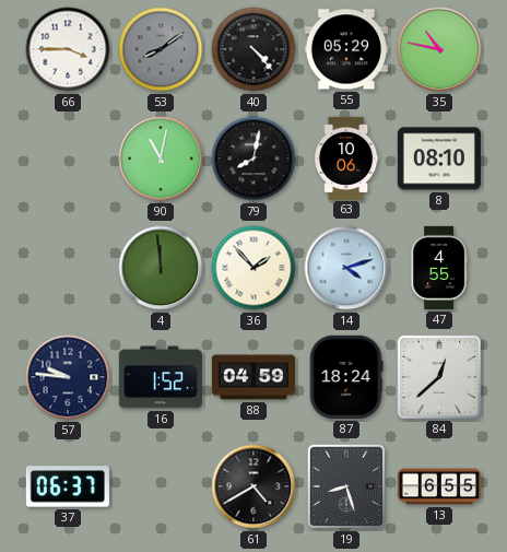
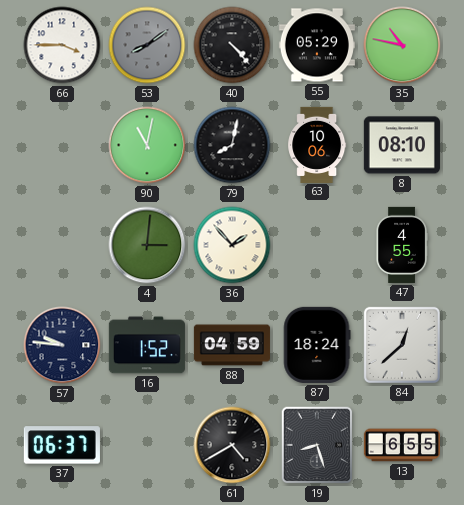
4: 11:59 -> 3:01
14: 4:12 -> none
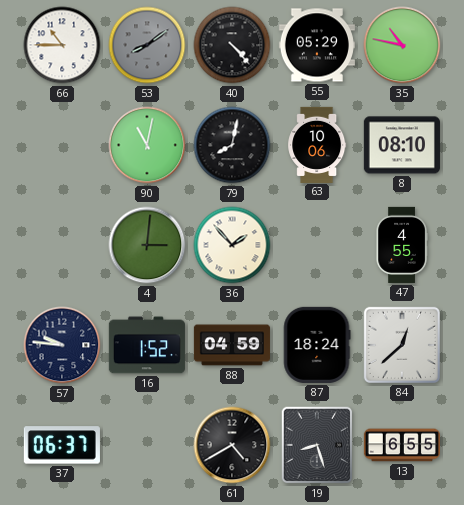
66: 3:45 -> 10:45
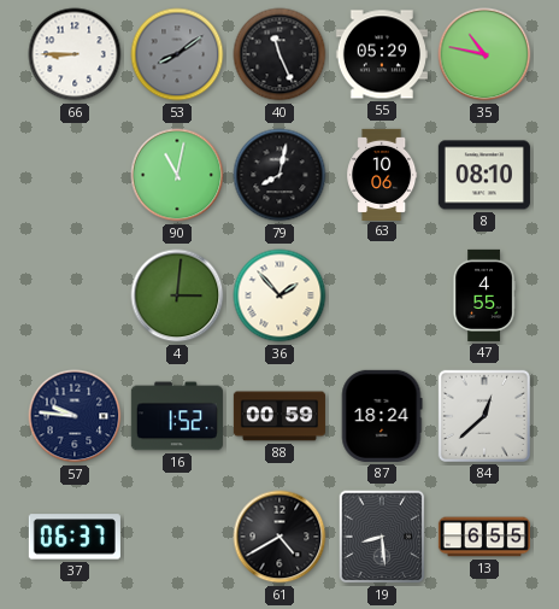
66: 10:45 -> 8:45
40: 4:23 -> 11:26
88: 04:59 -> 00:59
19: 8:27 -> 8:29
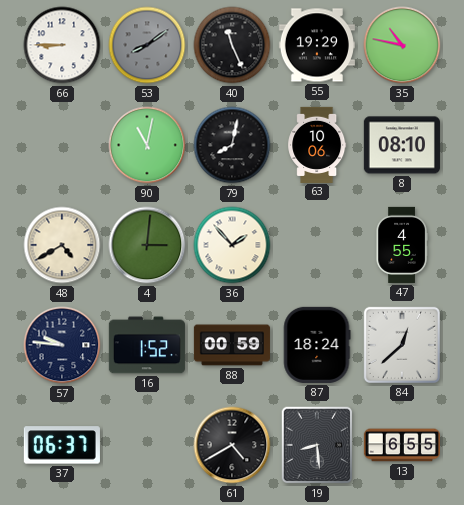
55: 05:29 -> 19:29
48: none -> 4:40
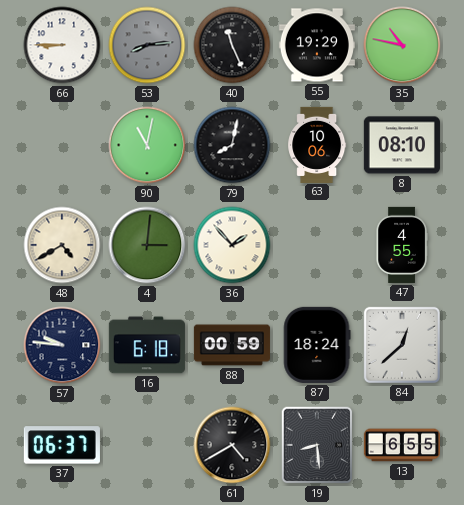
53: 8:09 -> 8:14
16: 1:52 -> 6:18
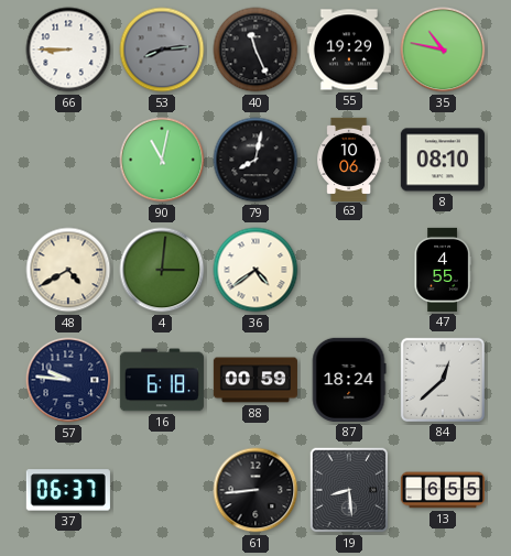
36: 1:53 -> 4:39
61: 4:40 -> 8:44
